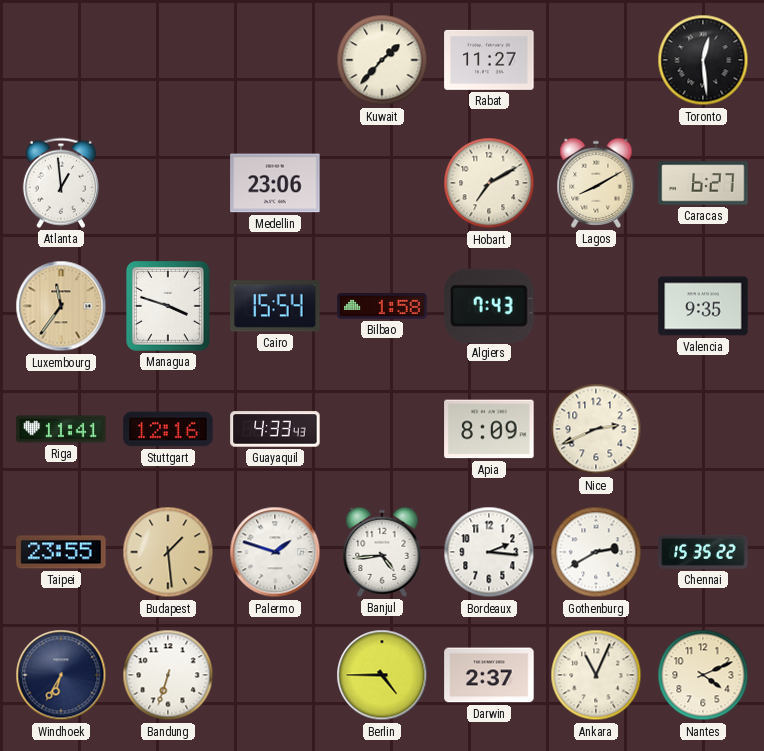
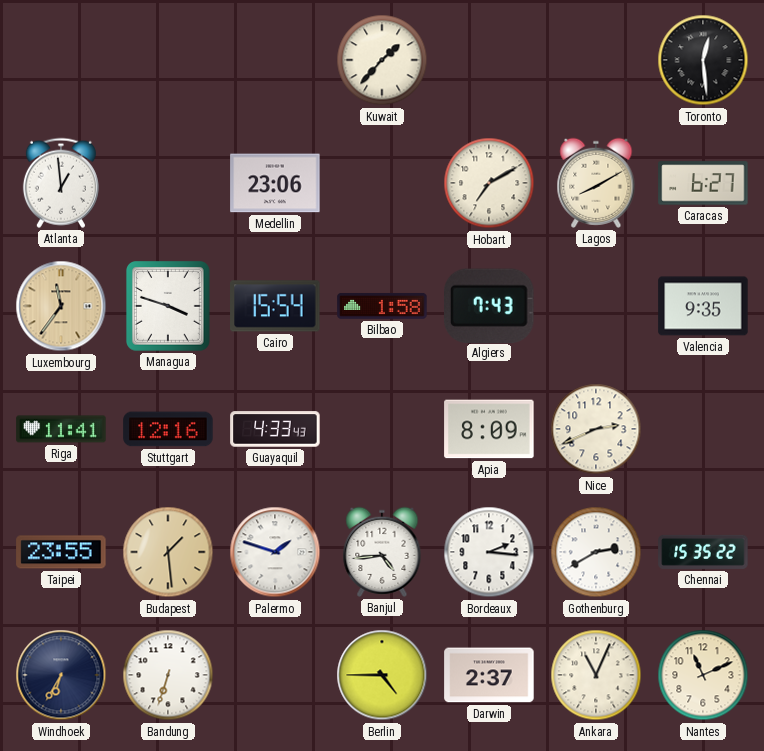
Rabat: 11:27 -> none
Nantes: 4:11 -> 11:11
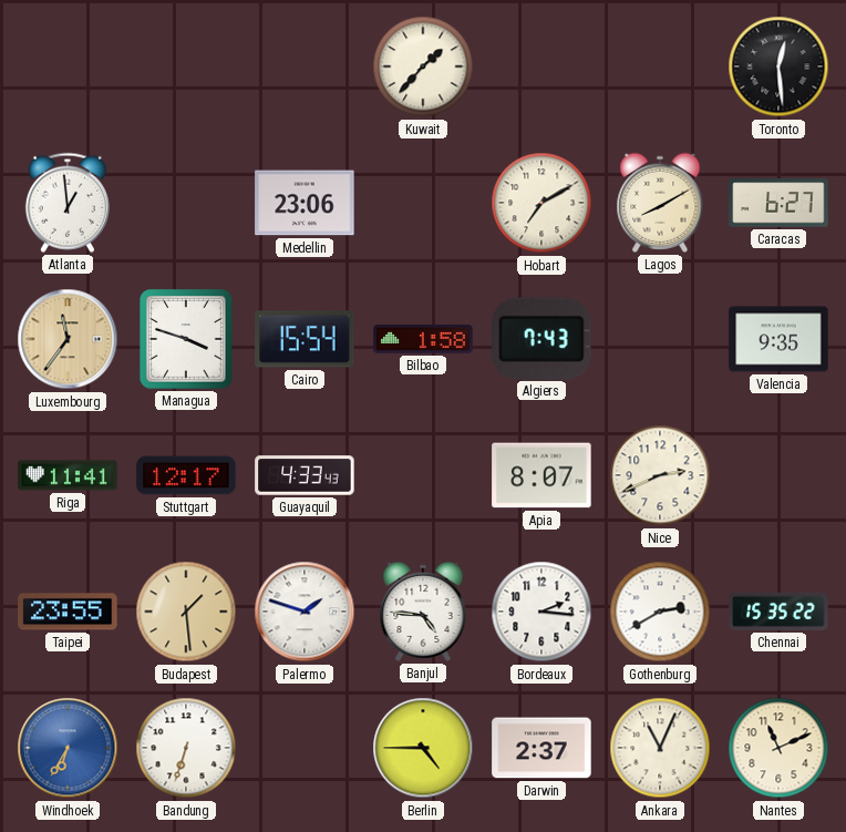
Stuttgart: 12:16 -> 12:17
Apia: 8:09 -> 8:07
Banjul: 4:44 -> 4:46
Windhoek dial: navy -> blue
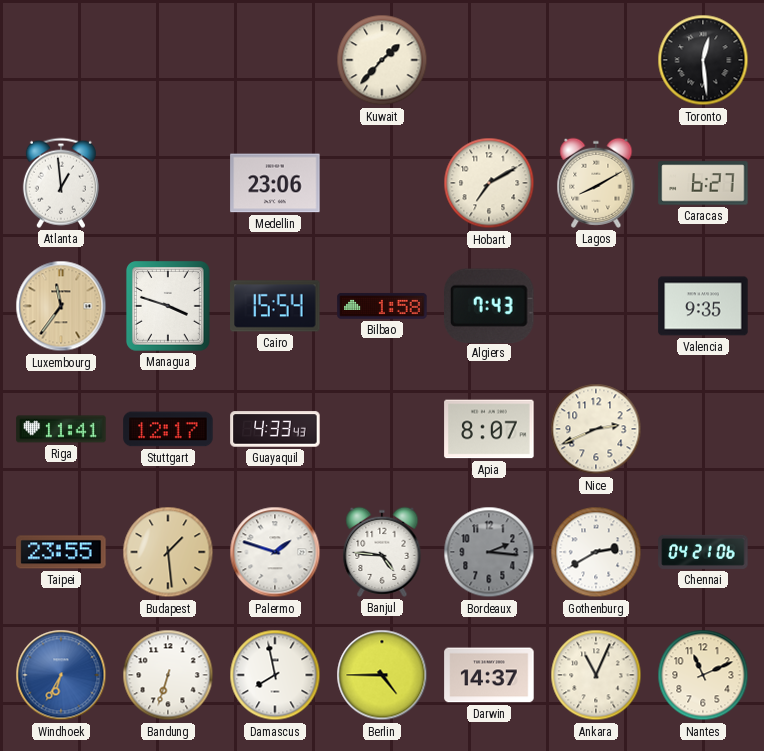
Bordeaux dial: white -> grey
Chennai: 15:35 -> 04:21
Damascus: none -> 7:58
Darwin: 2:37 -> 14:37
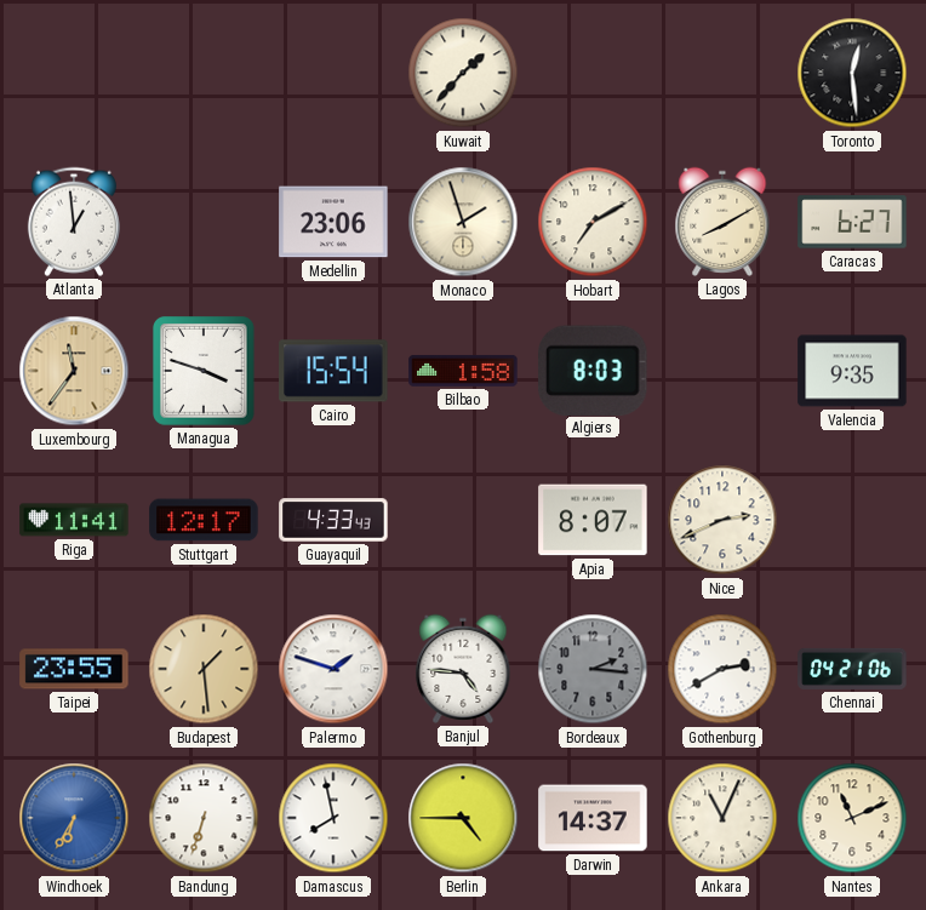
Monaco: none -> 1:57
Algiers: 7:43 -> 8:03
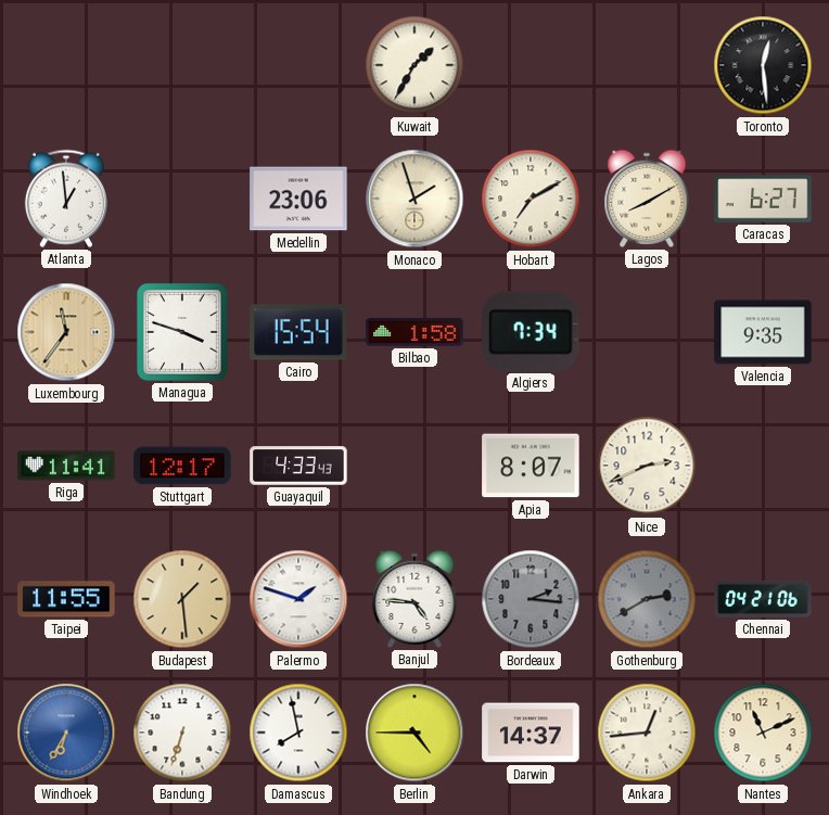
Kuwait: 1:37 -> 1:35
Algiers: 8:03 -> 7:34
Taipei: 23:55 -> 11:55
Gothenburg dial: white -> grey
Ankara: 11:04 -> 12:44
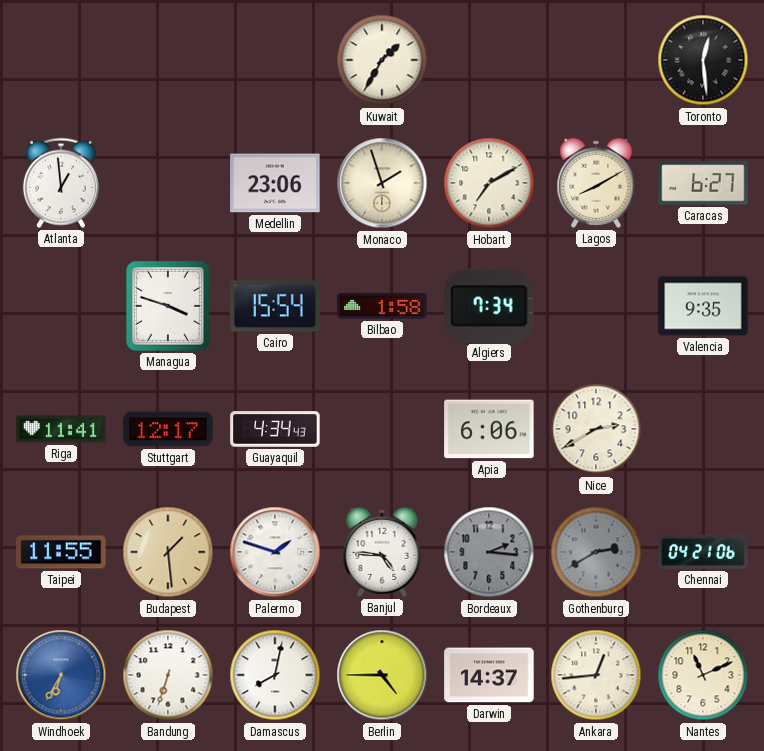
Luxembourg: 11:36 -> none
Guayaquil: 4:33 -> 4:34
Apia: 8:07 -> 6:06
Nice: 2:41 -> 2:40
Damascus: 7:58 -> 8:02
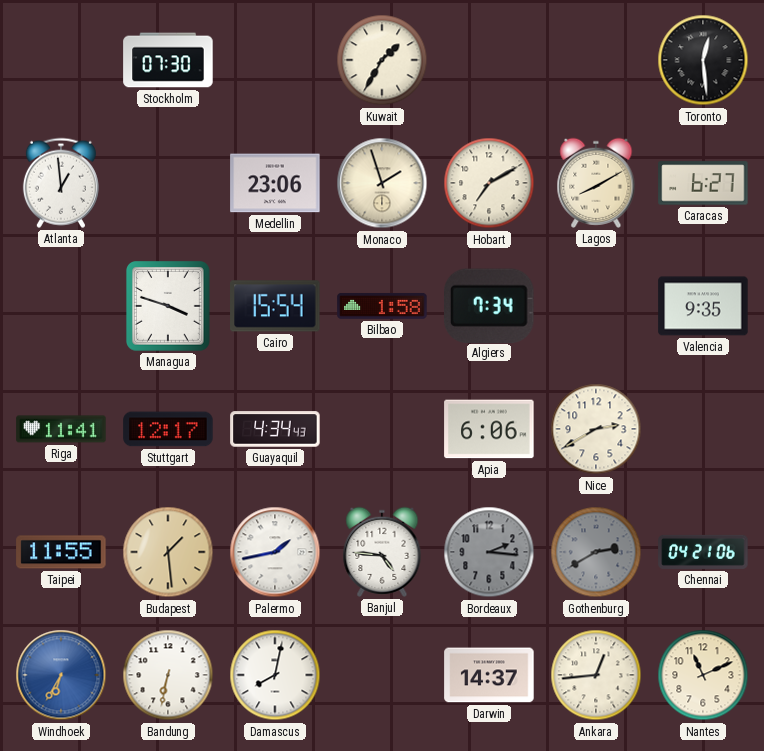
Stockholm: none -> 07:30
Palermo: 1:48 -> 1:43
Bandung: 6:33 -> 6:32
Berlin: 4:45 -> none
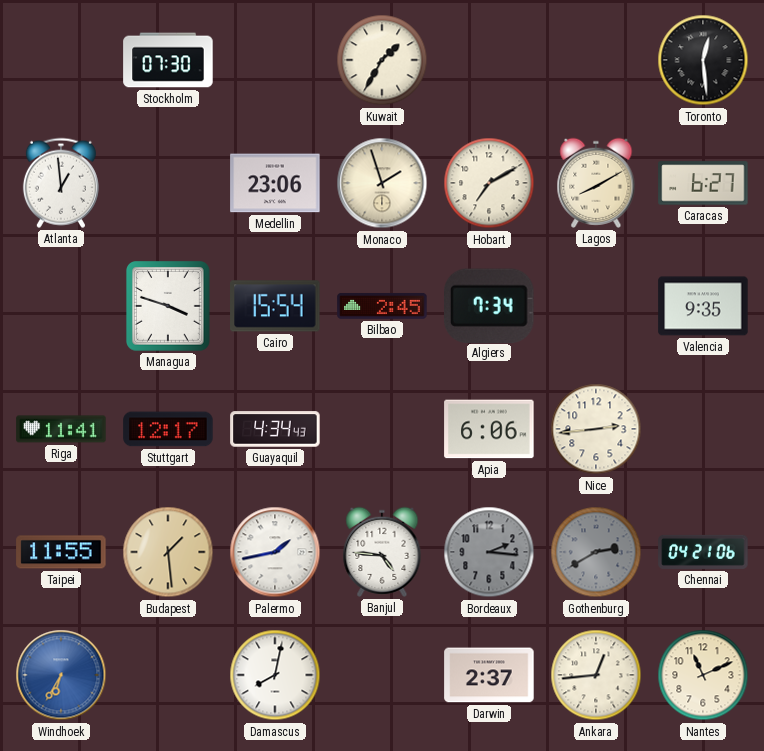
Bilbao: 1:58 -> 2:45
Nice: 2:40 -> 2:44
Bandung: 6:32 -> none
Darwin: 14:37 -> 2:37
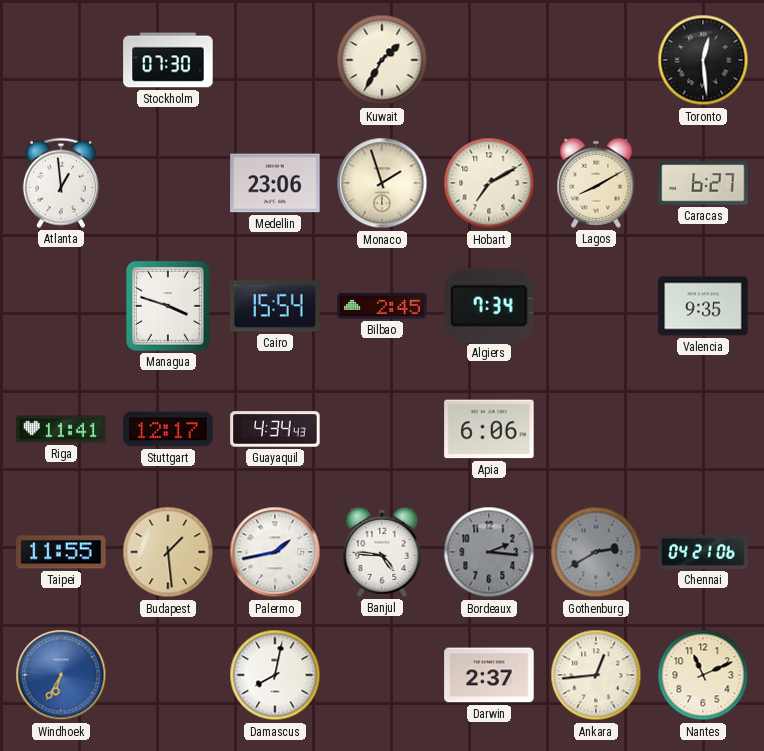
Nice: 2:44 -> none
